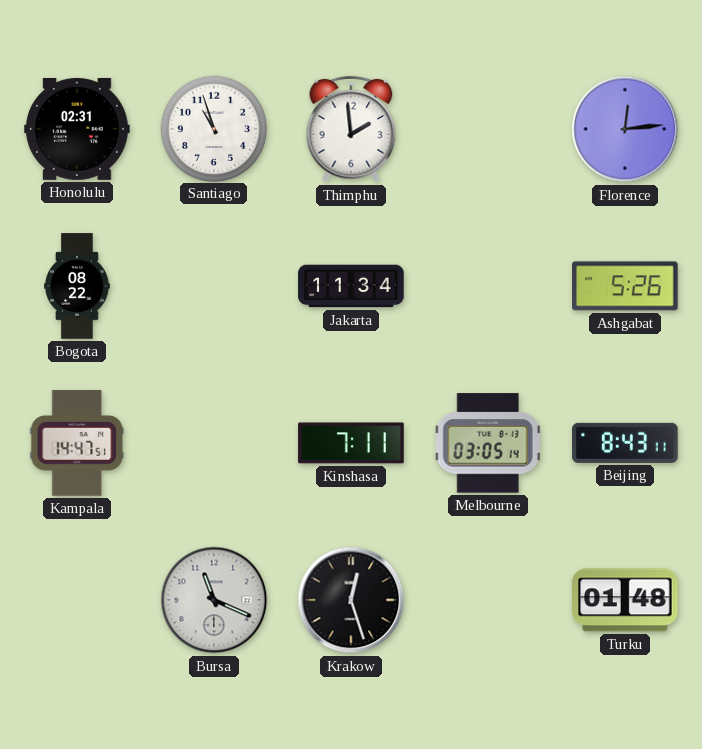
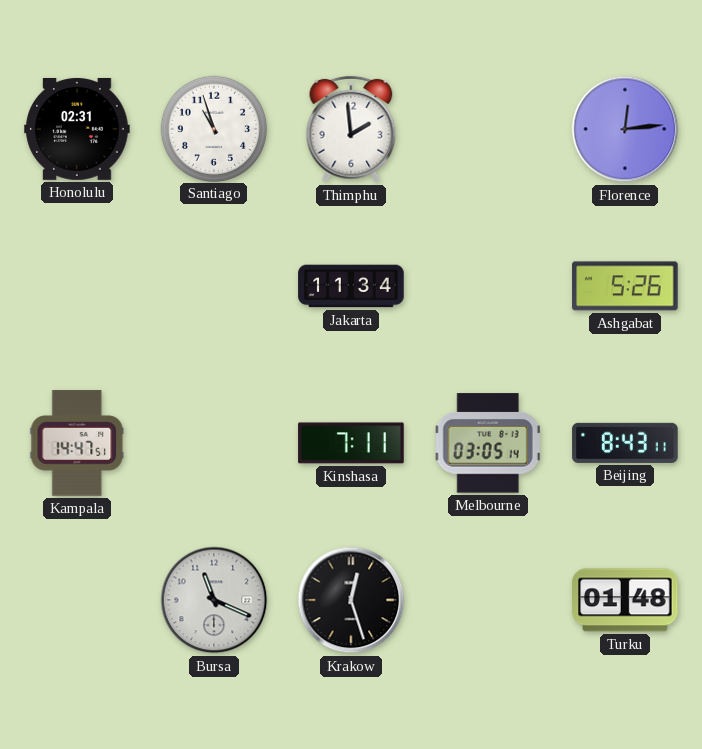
Bogota: 08:22 -> none
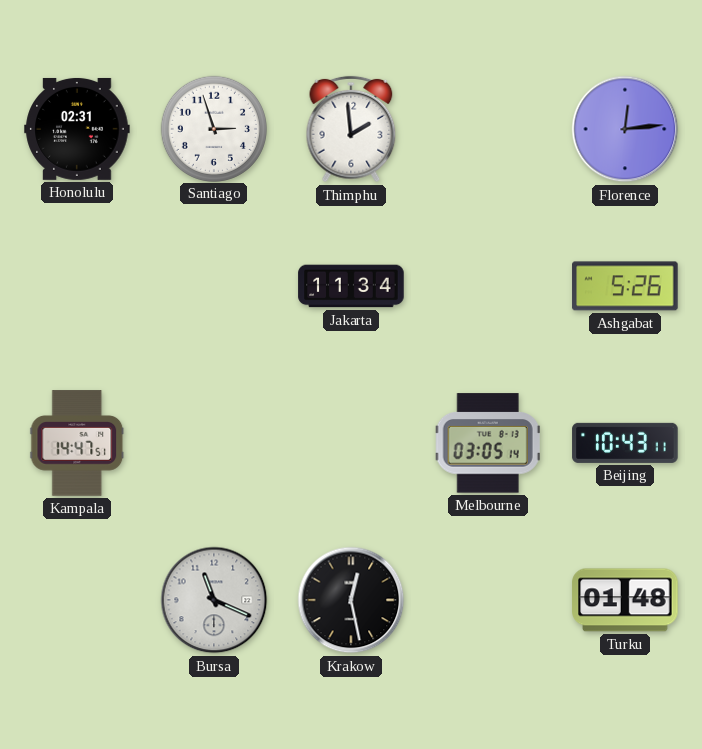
Santiago: 10:57 -> 2:57
Kinshasa: 7:11 -> none
Beijing: 8:43 -> 10:43
Krakow: 12:27 -> 12:28
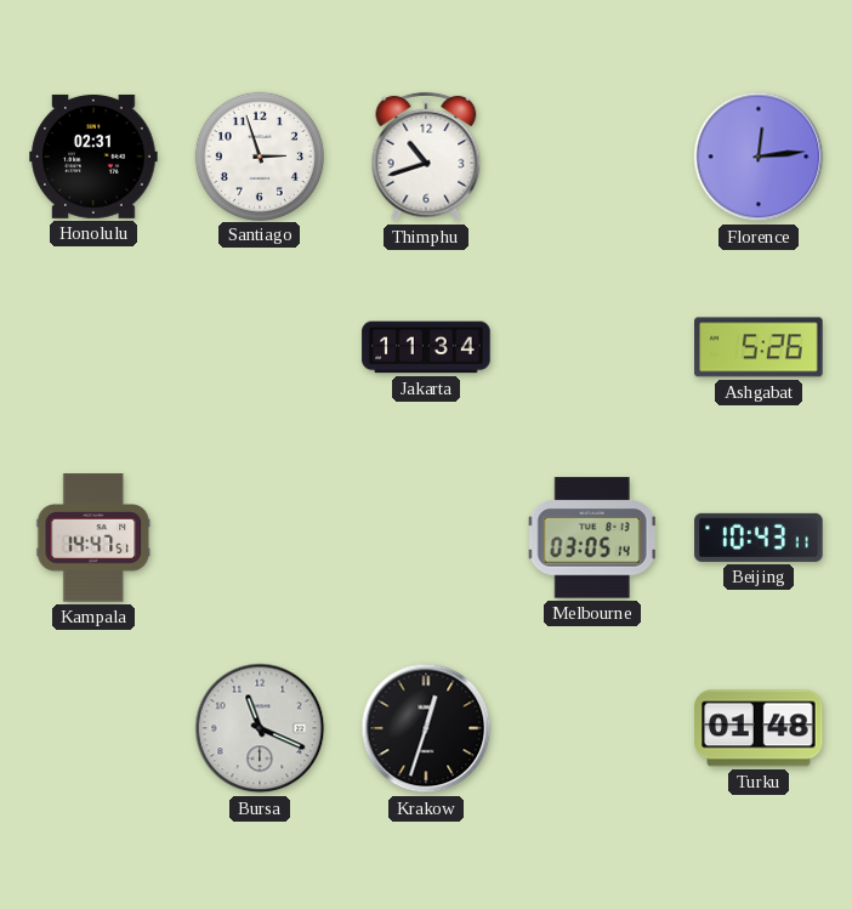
Thimphu: 1:59 -> 10:42
Krakow: 12:28 -> 12:33
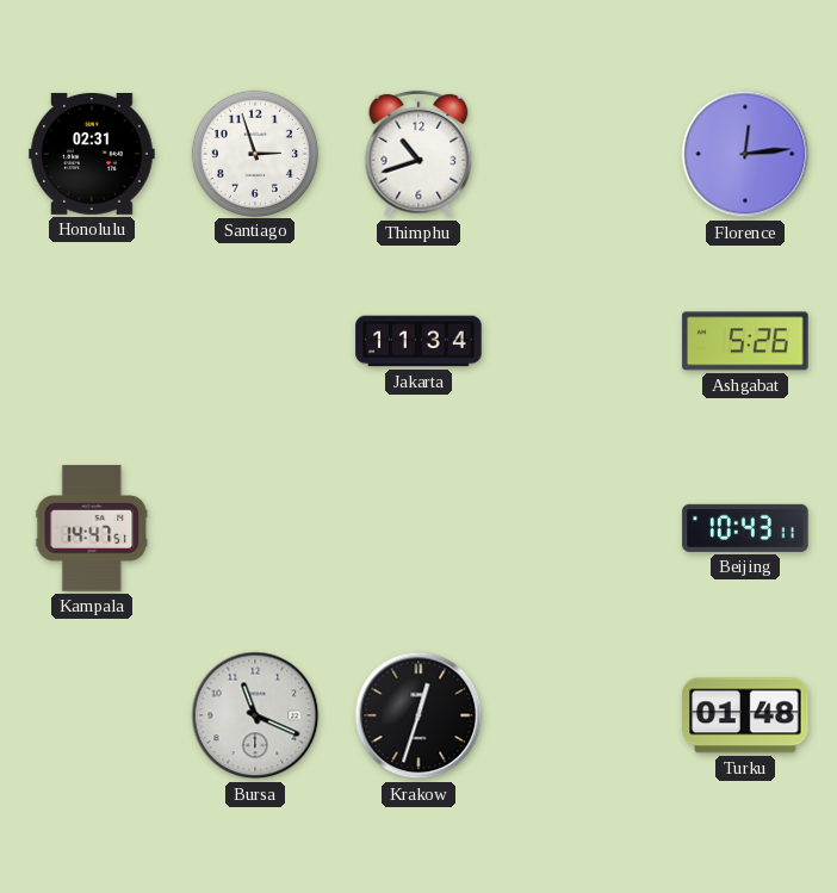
Melbourne: 03:05 -> none
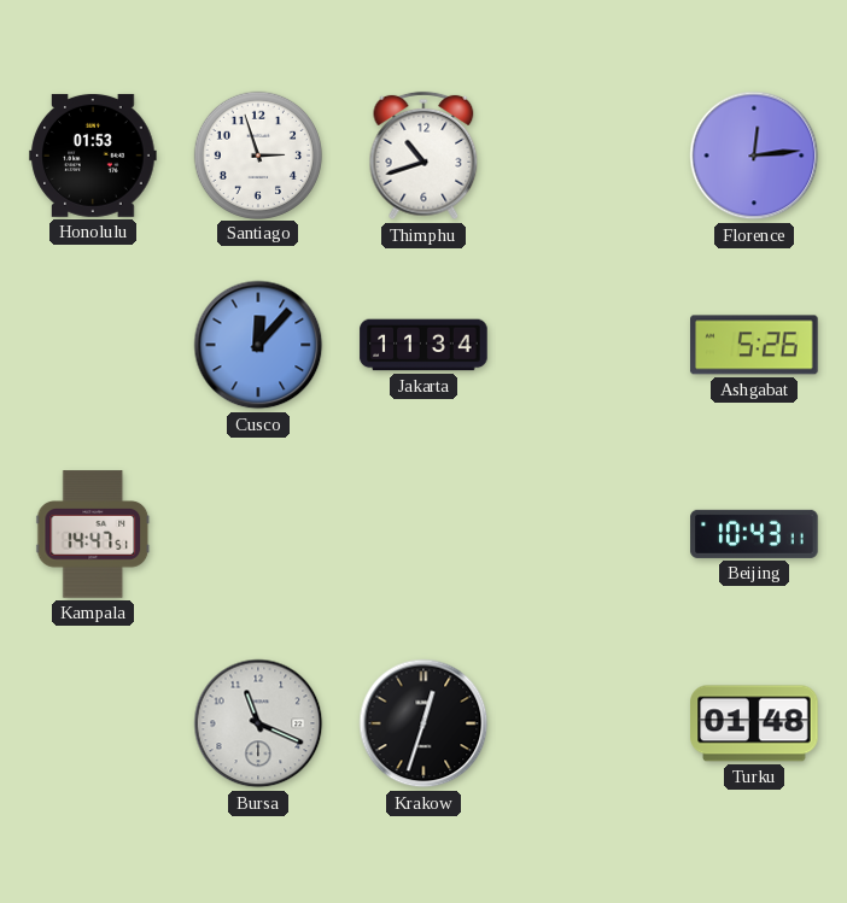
Honolulu: 02:31 -> 01:53
Cusco: none -> 12:07
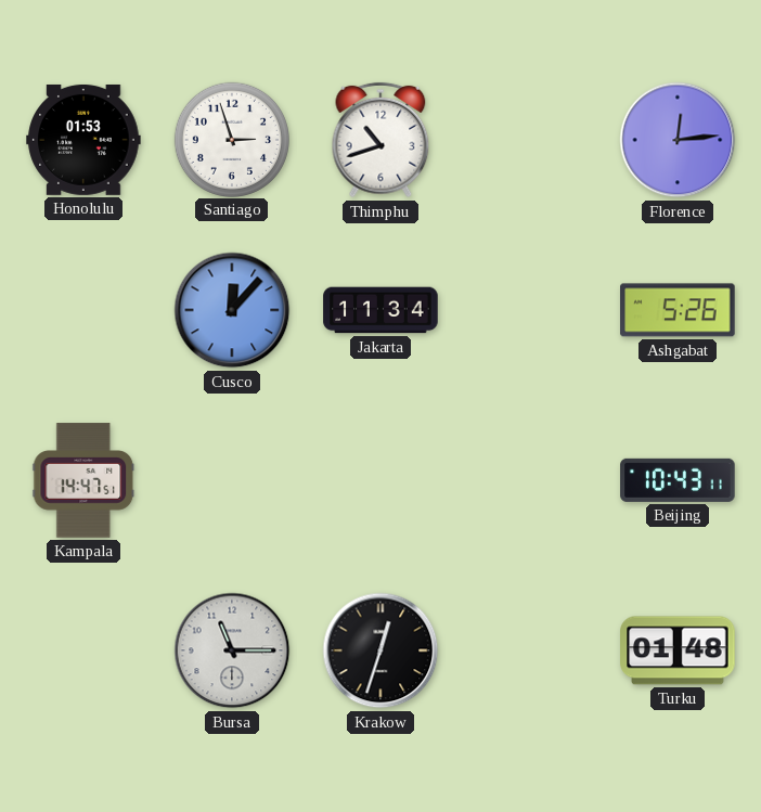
Bursa: 11:19 -> 11:15
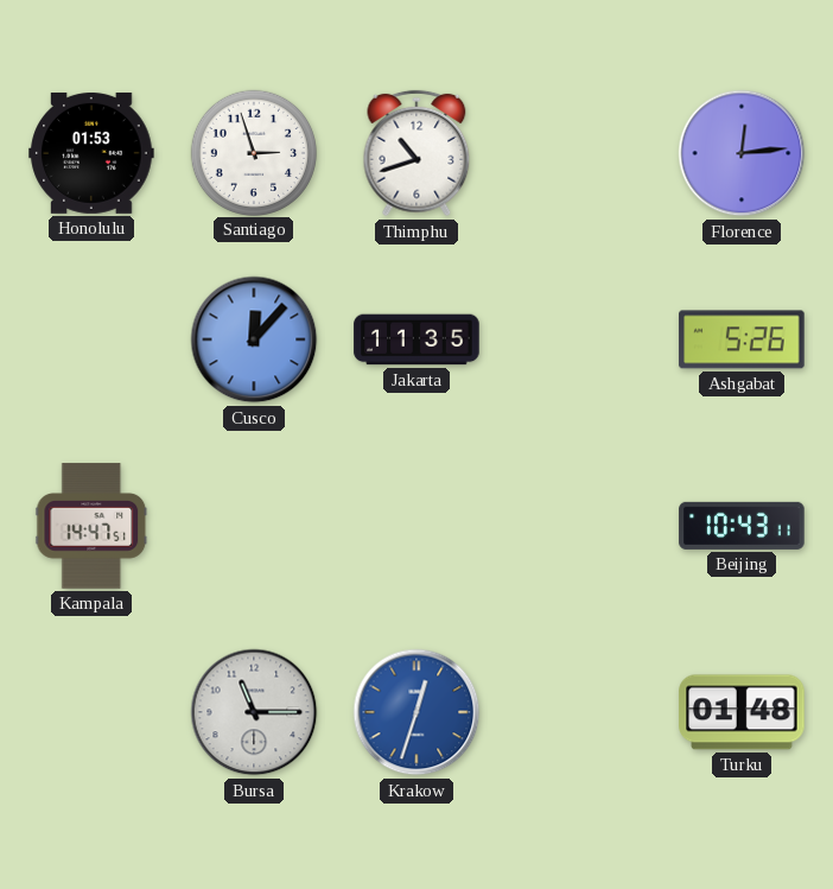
Jakarta: 11:34 -> 11:35
Krakow dial: black -> blue
